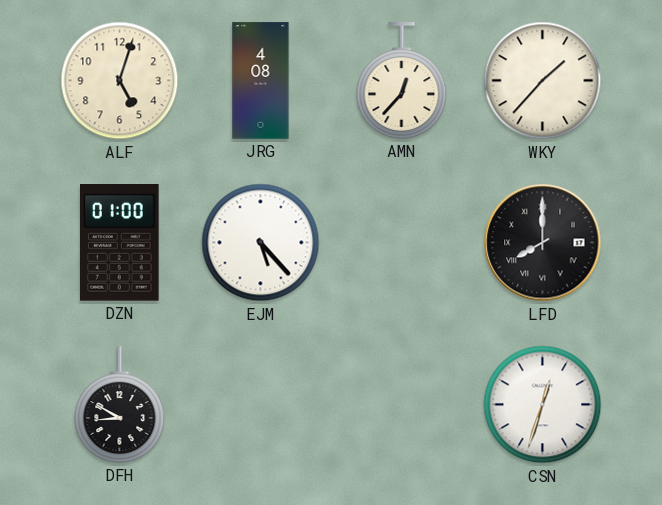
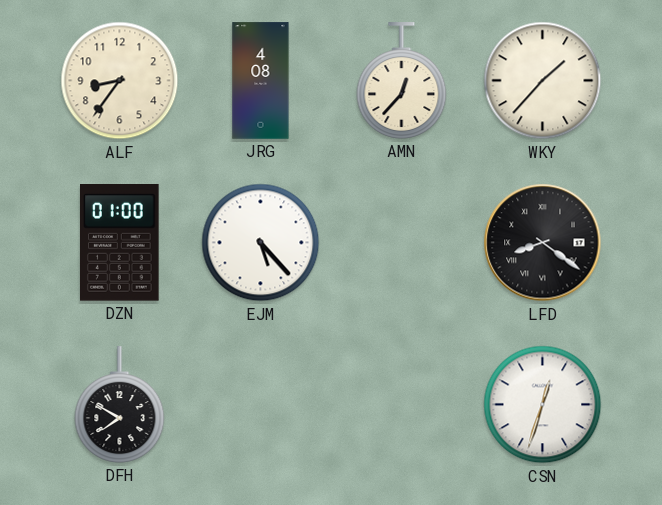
ALF: 5:03 -> 8:36
LFD: 8:00 -> 8:21
DFH: 8:50 -> 7:50
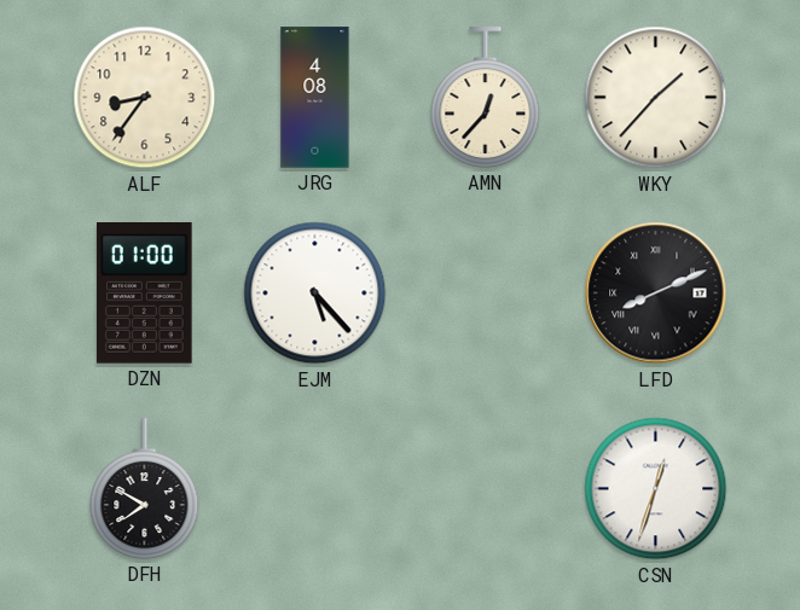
LFD: 8:21 -> 8:11
